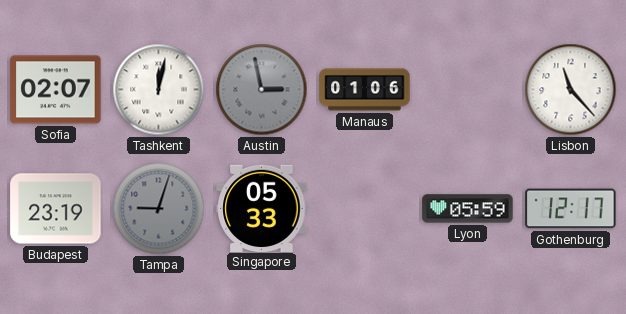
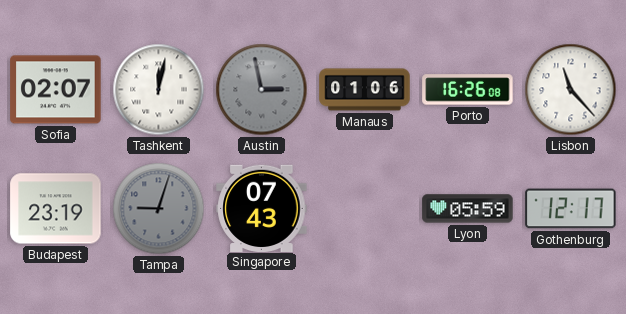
Porto: none -> 16:26
Singapore: 05:33 -> 07:43
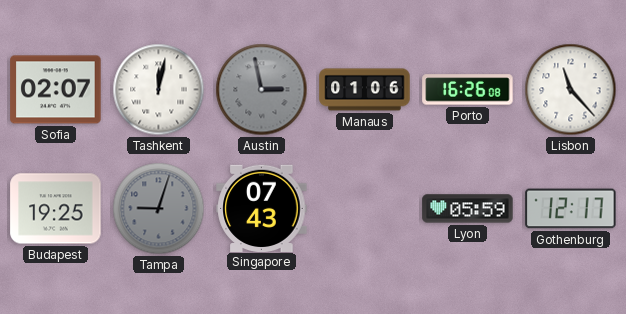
Budapest: 23:19 -> 19:25
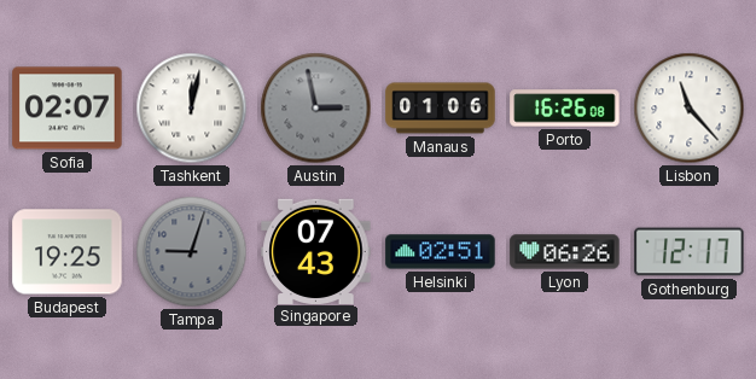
Helsinki: none -> 02:51
Lyon: 05:59 -> 06:26
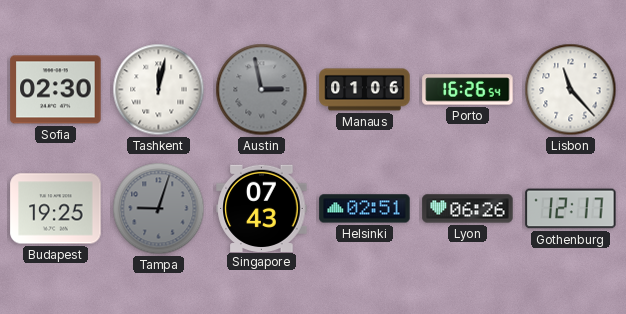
Sofia: 02:07 -> 02:30
Porto: 16:26:08 -> 16:26:54
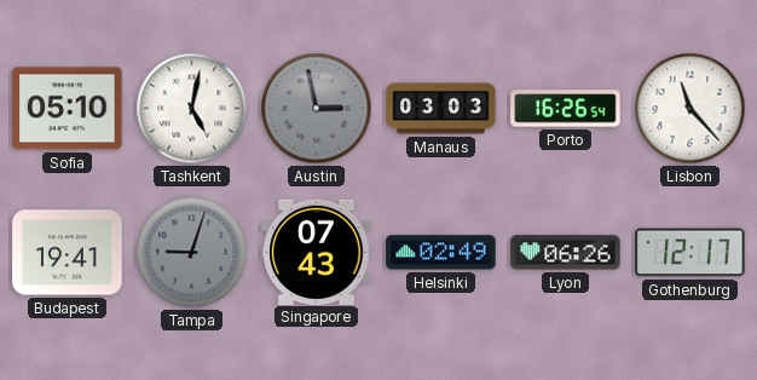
Sofia: 02:30 -> 05:10
Tashkent: 12:02 -> 5:02
Manaus: 01:06 -> 03:03
Budapest: 19:25 -> 19:41
Helsinki: 02:51 -> 02:49
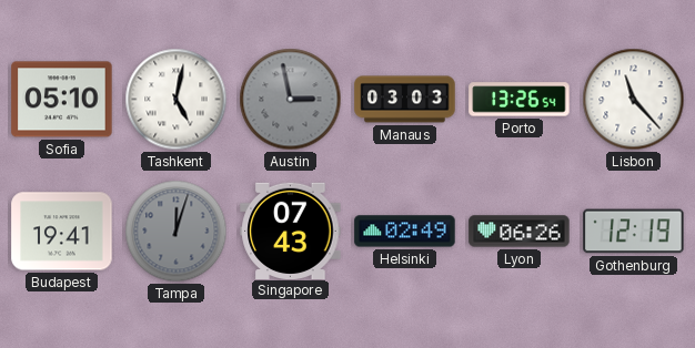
Porto: 16:26 -> 13:26
Tampa: 9:03 -> 12:03
Gothenburg: 12:17 -> 12:19
